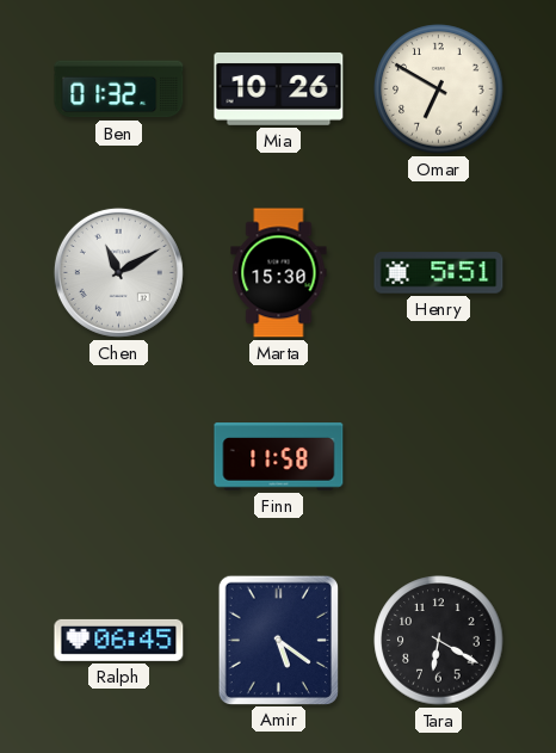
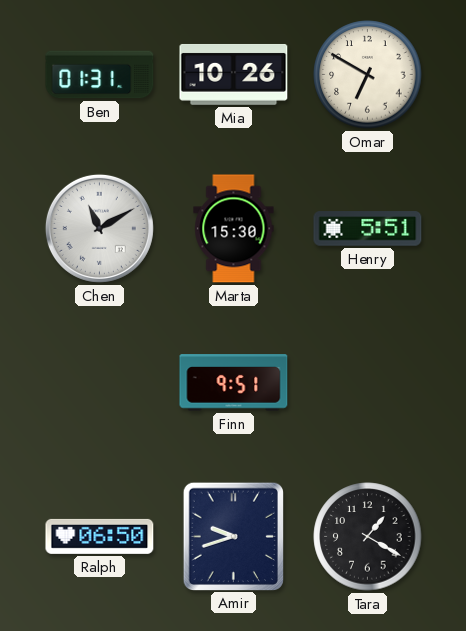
Ben: 01:32 -> 01:31
Finn: 11:58 -> 9:51
Ralph: 06:45 -> 06:50
Amir: 5:21 -> 9:42
Tara: 6:20 -> 1:20
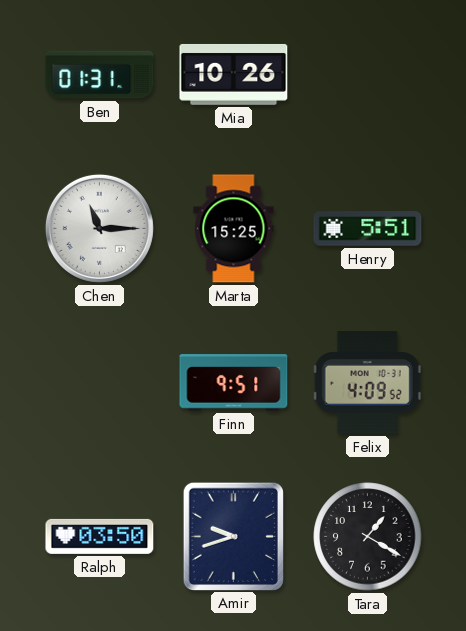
Omar: 6:50 -> none
Chen: 11:10 -> 11:15
Marta: 15:30 -> 15:25
Felix: none -> 4:09
Ralph: 06:50 -> 03:50
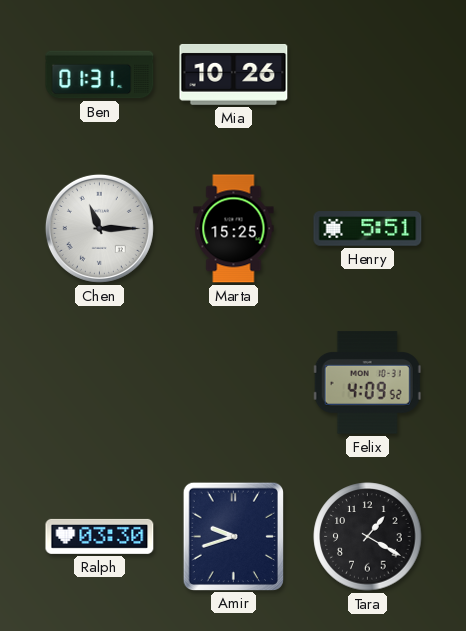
Finn: 9:51 -> none
Ralph: 03:50 -> 03:30
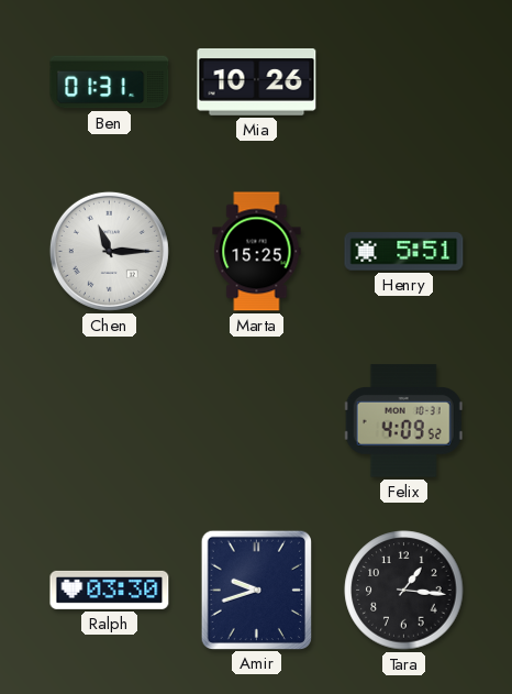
Tara: 1:20 -> 1:16
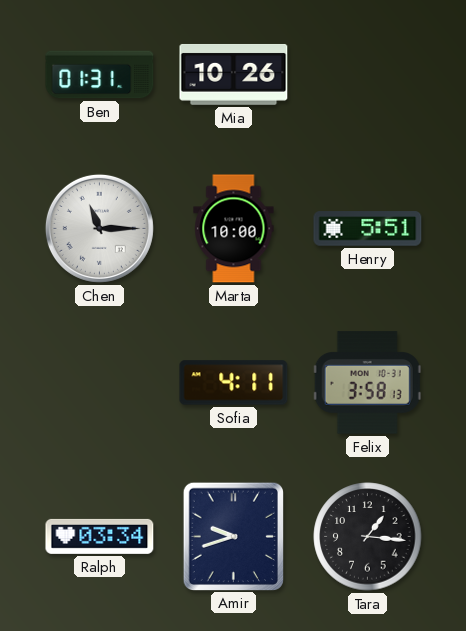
Marta: 15:25 -> 10:00
Sofia: none -> 4:11
Felix: 4:09 -> 3:58
Ralph: 03:30 -> 03:34
